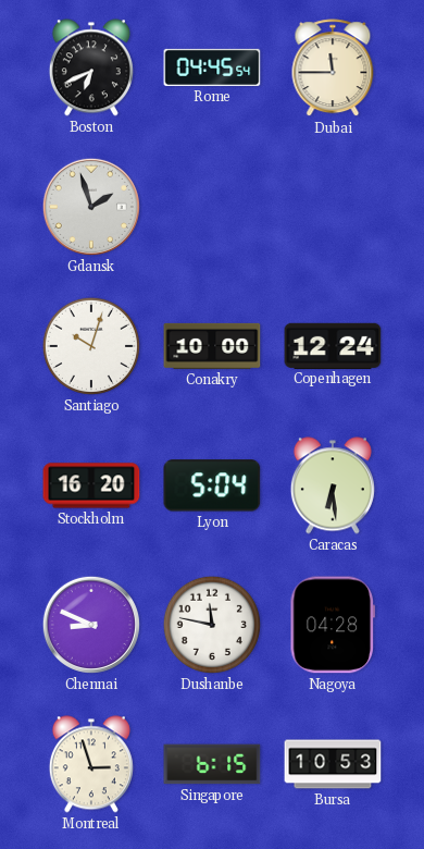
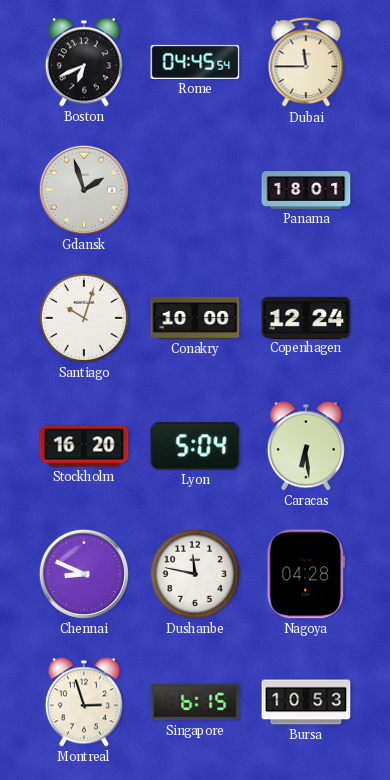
Panama: none -> 18:01
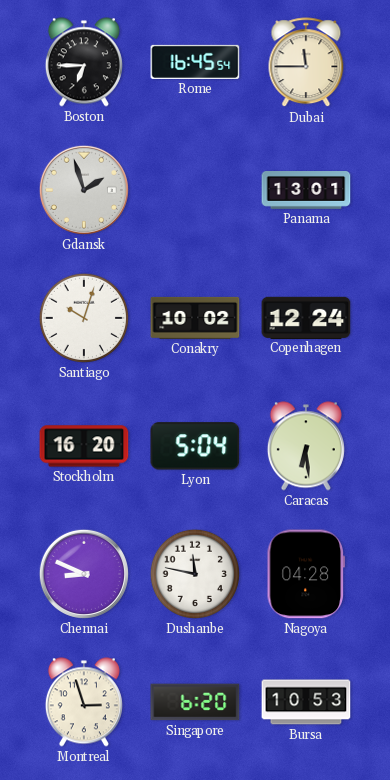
Boston: 6:41 -> 6:45
Rome: 04:45 -> 16:45
Panama: 18:01 -> 13:01
Conakry: 10:00 -> 10:02
Singapore: 6:15 -> 6:20
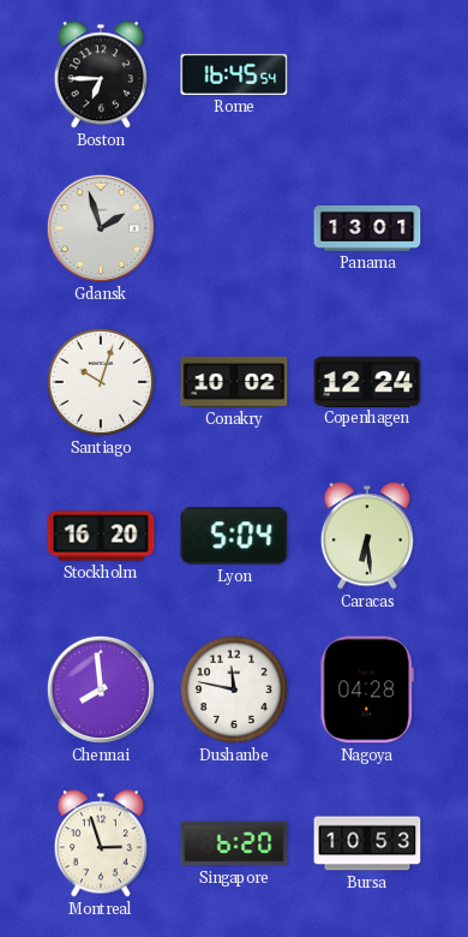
Dubai: 11:45 -> none
Chennai: 8:49 -> 7:59
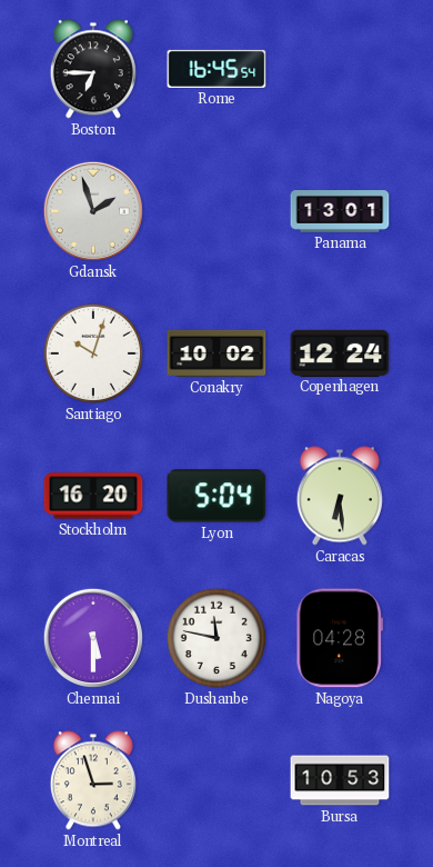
Chennai: 7:59 -> 5:30
Singapore: 6:20 -> none
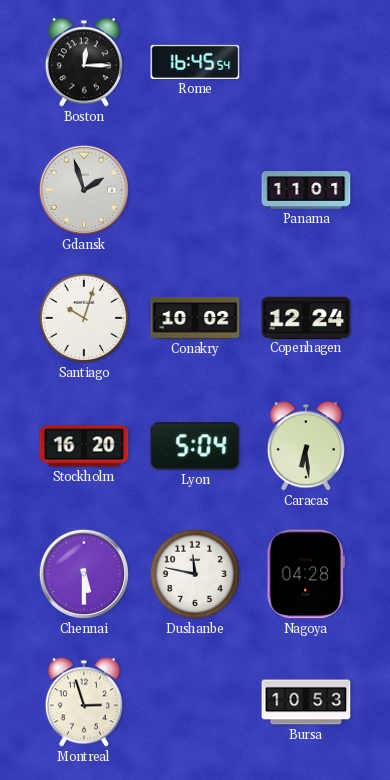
Boston: 6:45 -> 12:15
Panama: 13:01 -> 11:01
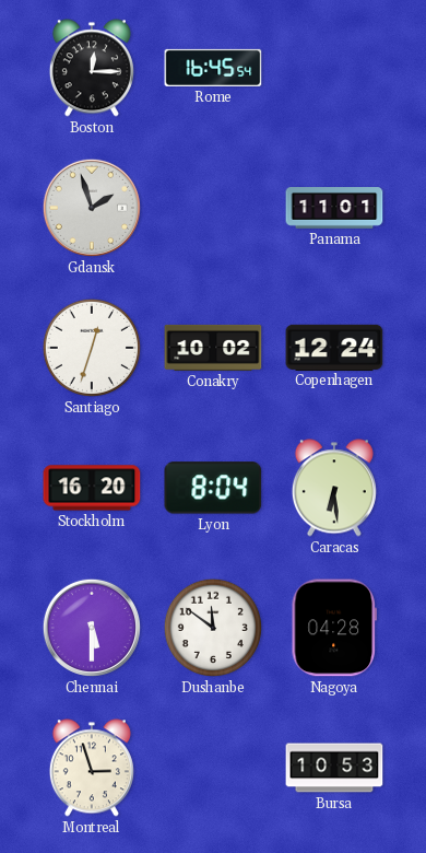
Santiago: 10:03 -> 12:33
Lyon: 5:04 -> 8:04
Dushanbe: 11:47 -> 11:51
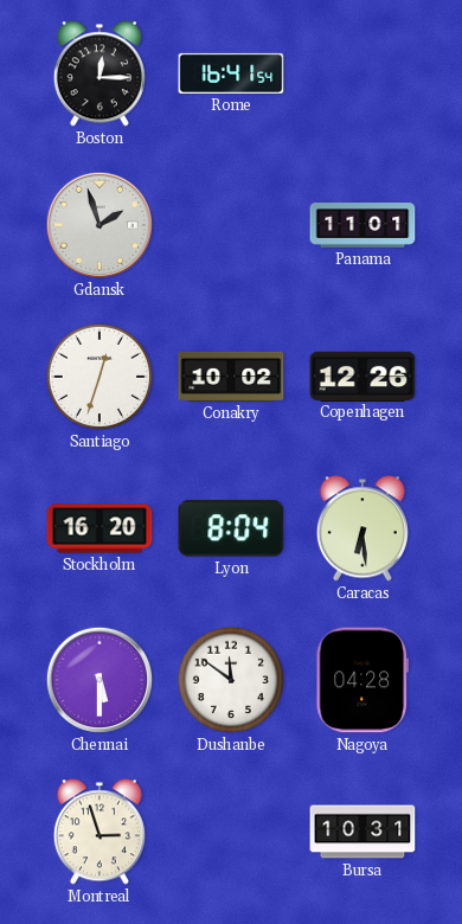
Rome: 16:45 -> 16:41
Copenhagen: 12:24 -> 12:26
Bursa: 10:53 -> 10:31
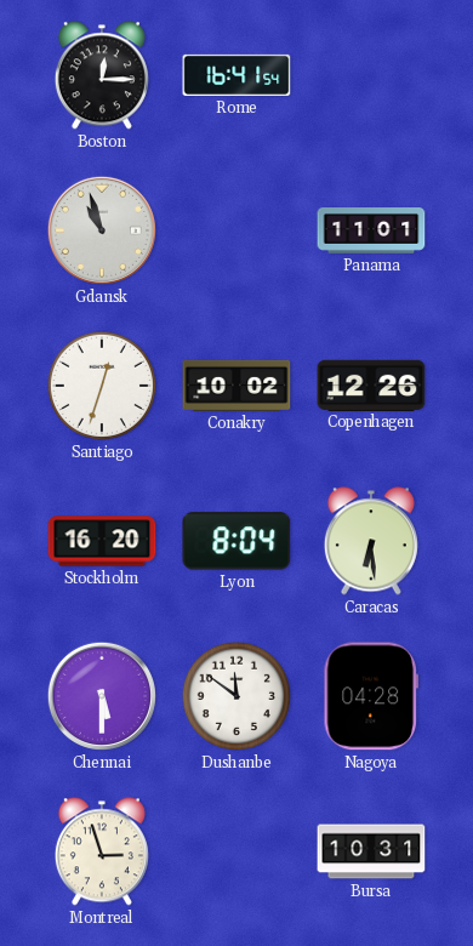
Gdansk: 1:57 -> 10:57
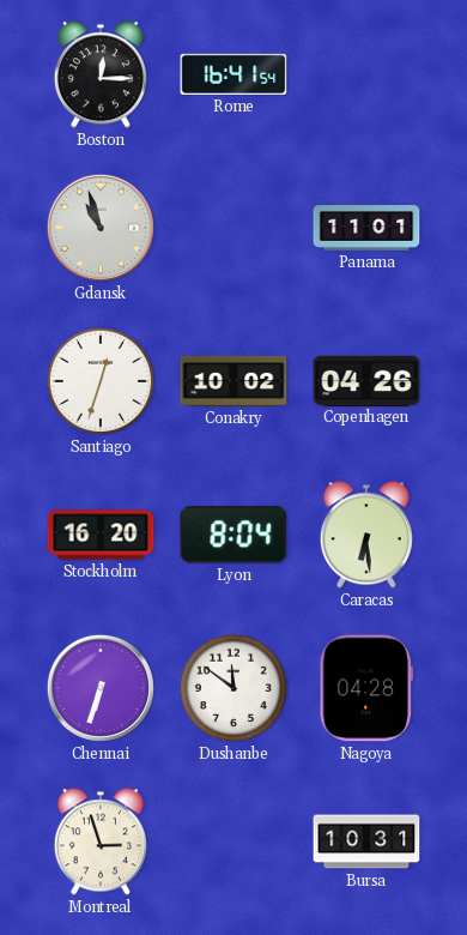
Copenhagen: 12:26 -> 04:26
Chennai: 5:30 -> 6:33
